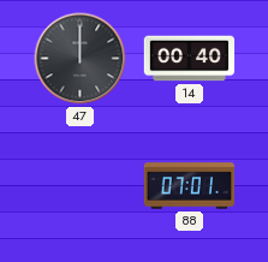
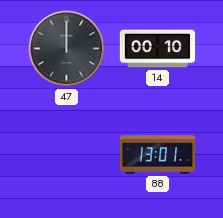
14: 00:40 -> 00:10
88: 07:01 -> 13:01
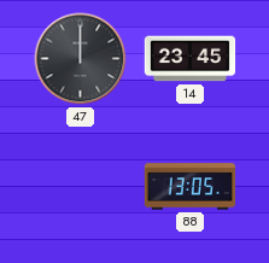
14: 00:10 -> 23:45
88: 13:01 -> 13:05
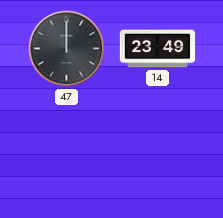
14: 23:45 -> 23:49
88: 13:05 -> none
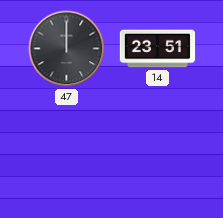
14: 23:49 -> 23:51
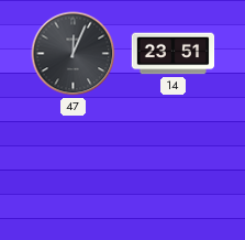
47: 12:00 -> 12:04
